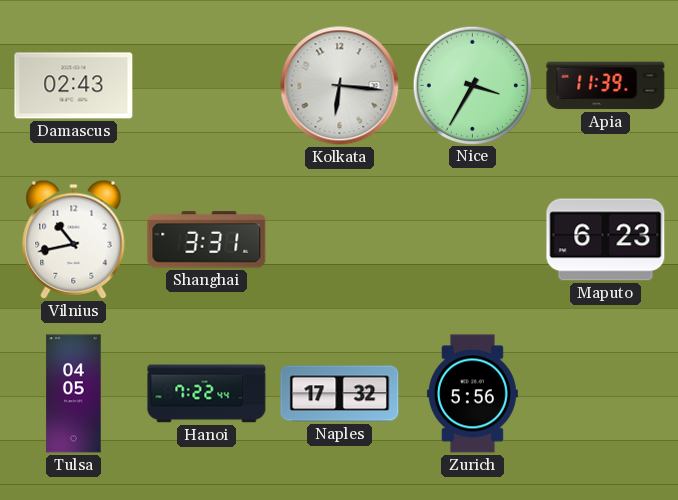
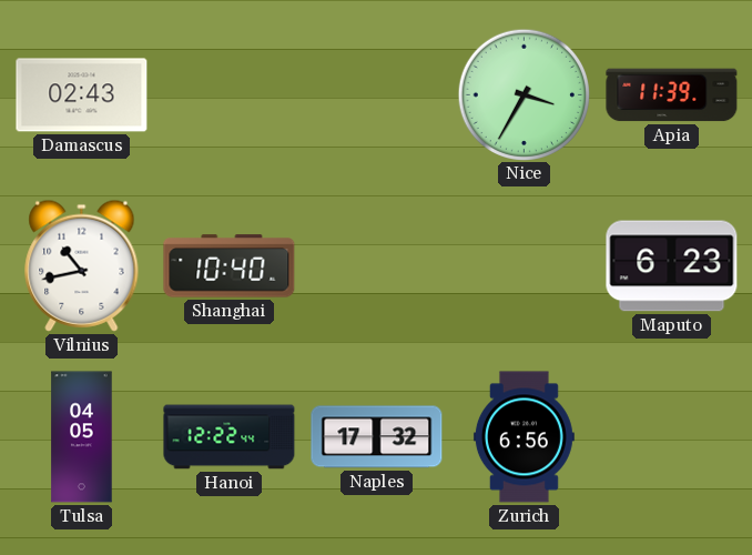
Kolkata: 6:16 -> none
Shanghai: 3:31 -> 10:40
Hanoi: 7:22 -> 12:22
Zurich: 5:56 -> 6:56
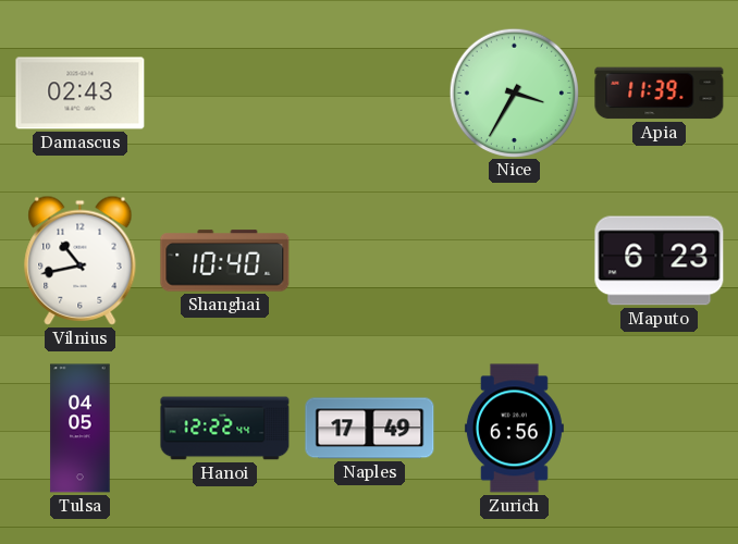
Naples: 17:32 -> 17:49
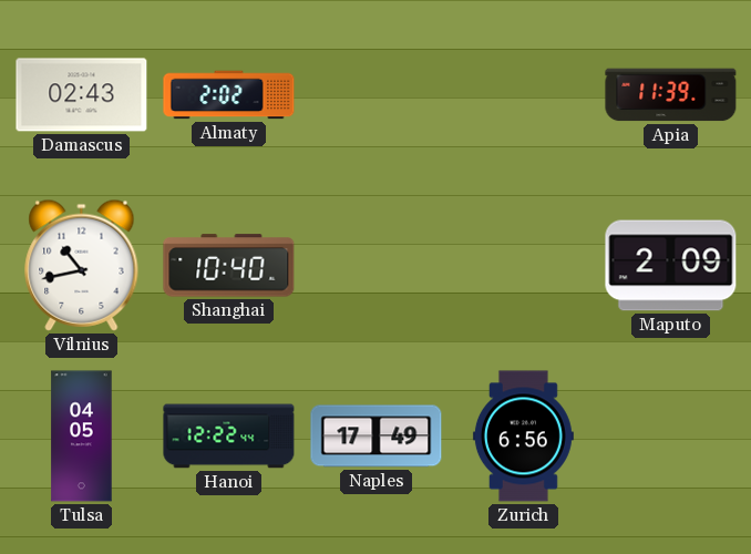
Almaty: none -> 2:02
Nice: 3:35 -> none
Maputo: 6:23 -> 2:09
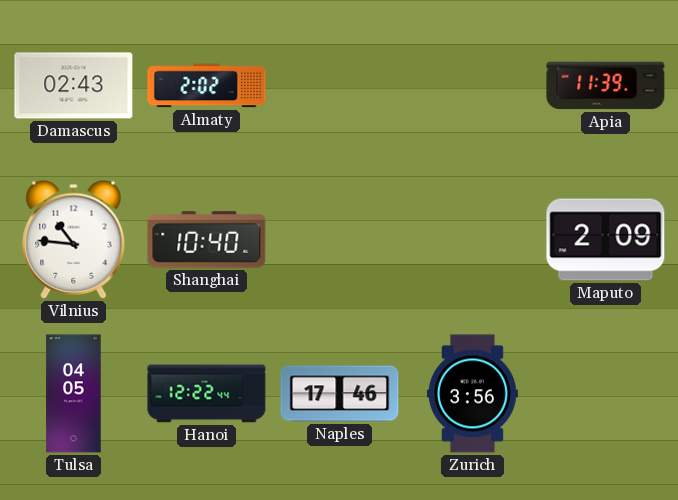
Vilnius: 10:43 -> 10:46
Naples: 17:49 -> 17:46
Zurich: 6:56 -> 3:56
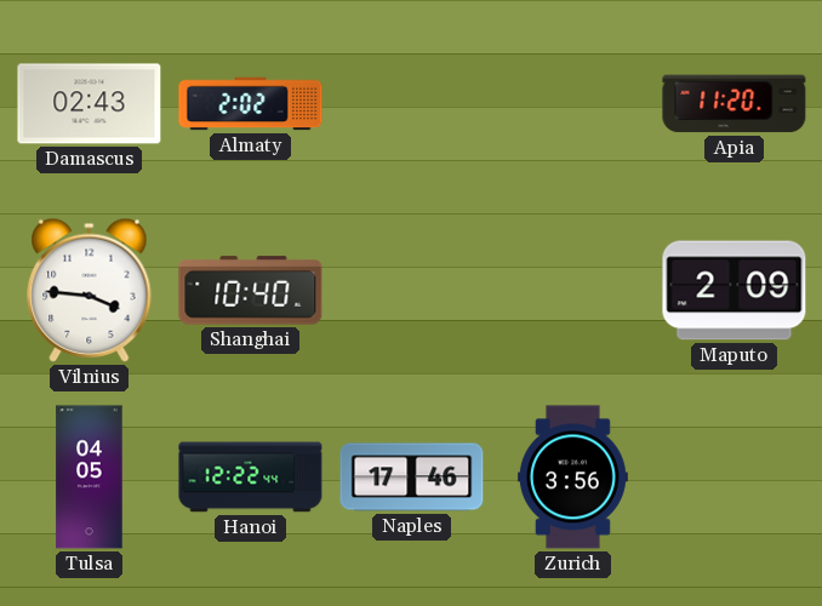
Apia: 11:39 -> 11:20
Vilnius: 10:46 -> 3:46
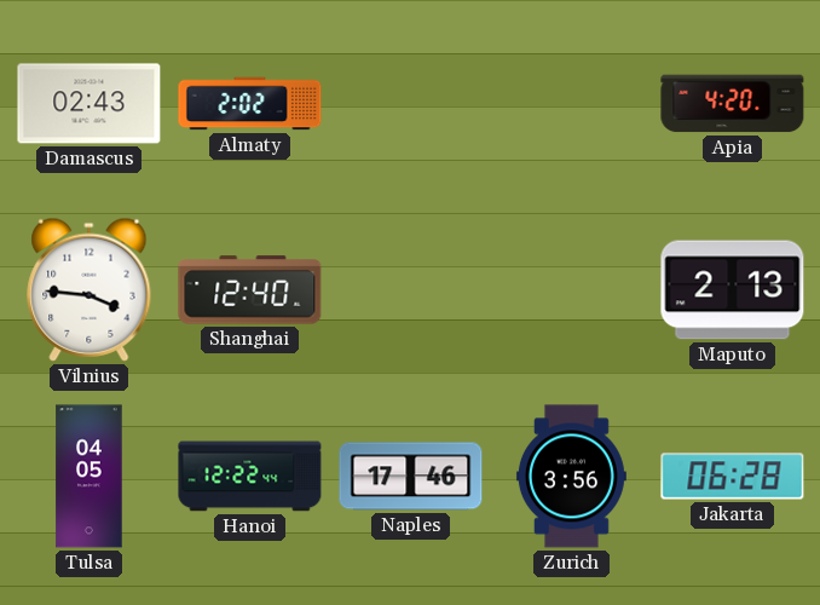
Apia: 11:20 -> 4:20
Shanghai: 10:40 -> 12:40
Maputo: 2:09 -> 2:13
Jakarta: none -> 06:28
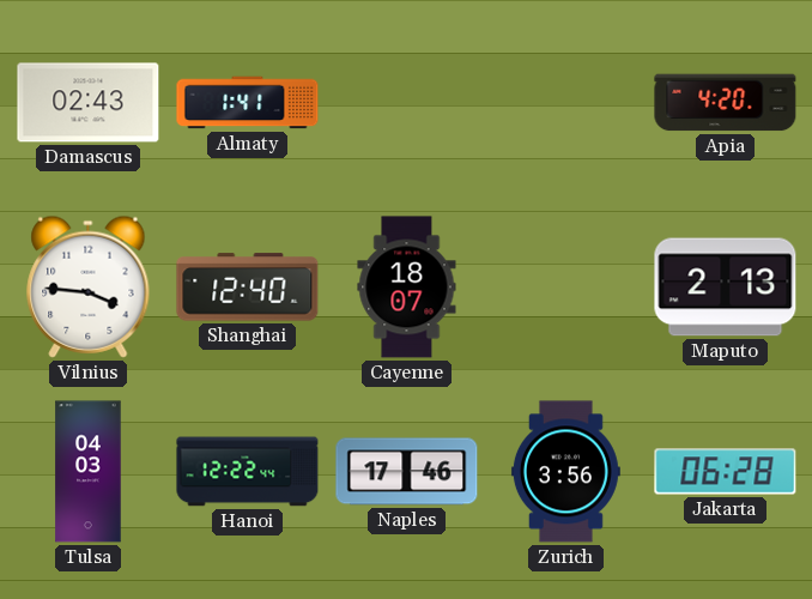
Almaty: 2:02 -> 1:41
Cayenne: none -> 18:07
Tulsa: 04:05 -> 04:03
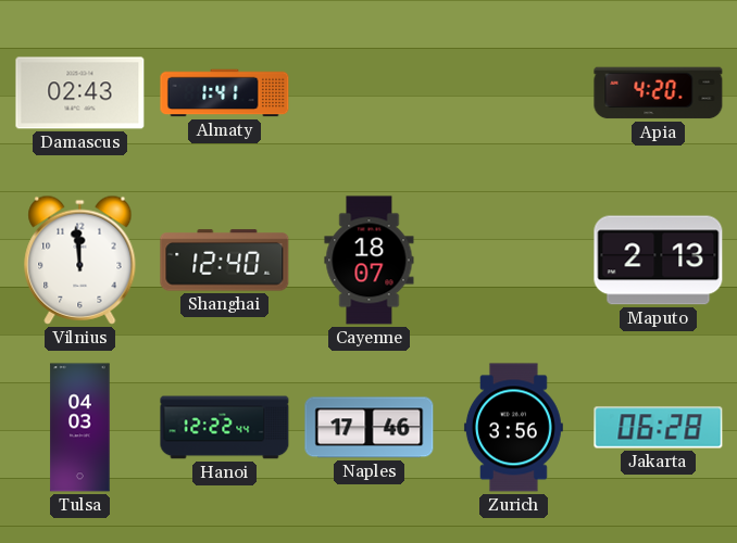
Vilnius: 3:46 -> 11:59
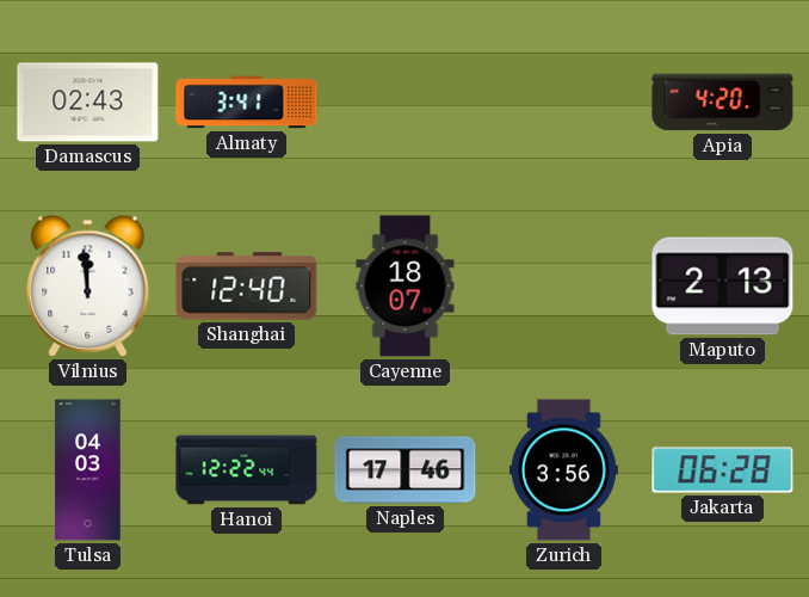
Almaty: 1:41 -> 3:41
